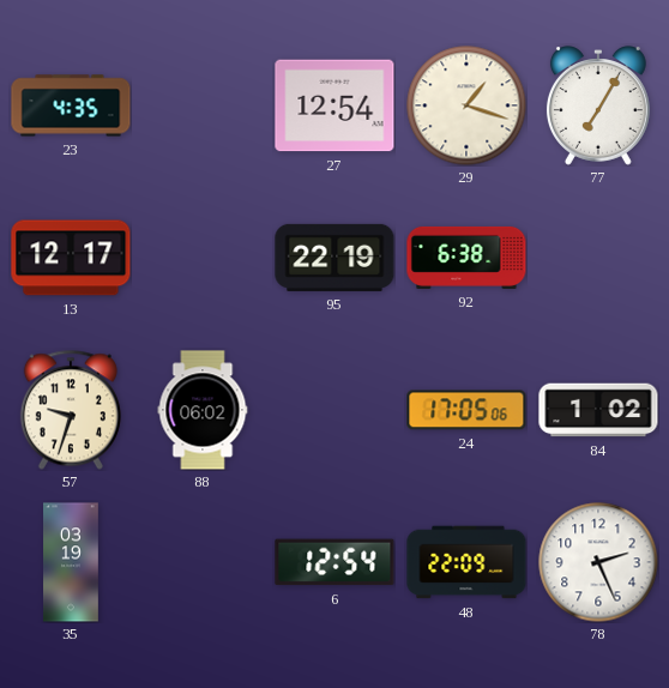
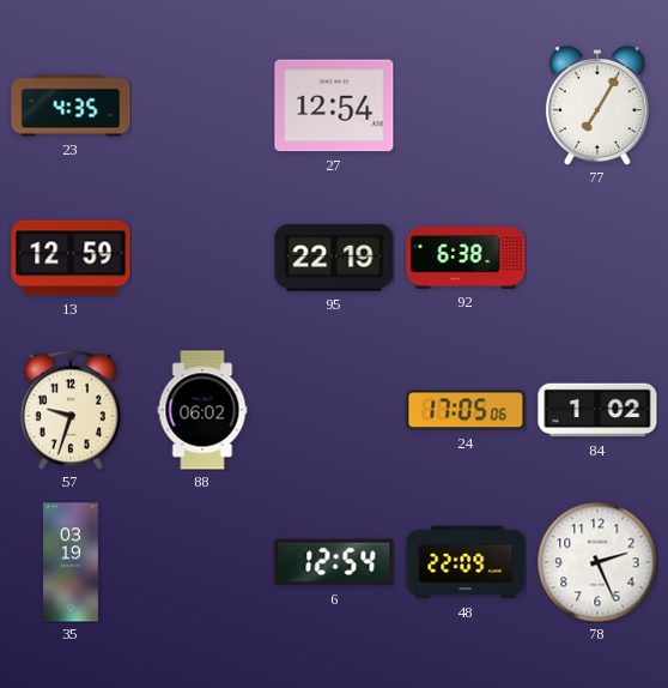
29: 1:18 -> none
13: 12:17 -> 12:59
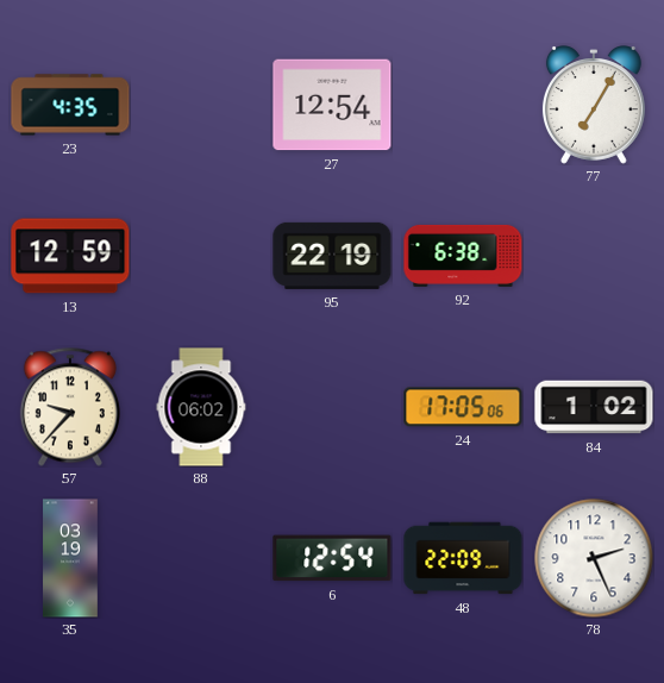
57: 9:33 -> 9:37
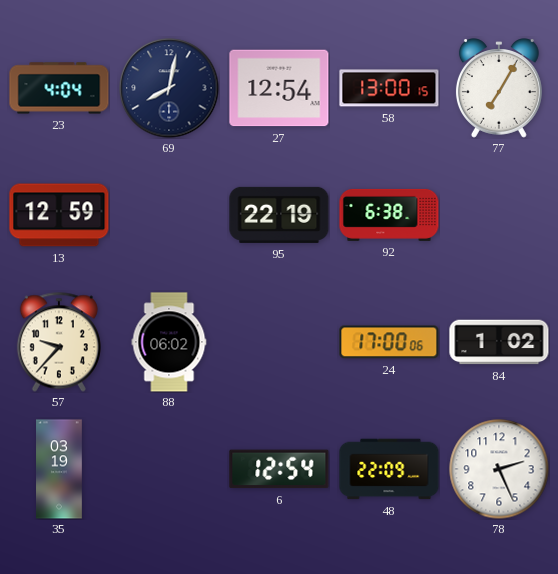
23: 4:35 -> 4:04
69: none -> 8:02
58: none -> 13:00
24: 17:05 -> 17:00
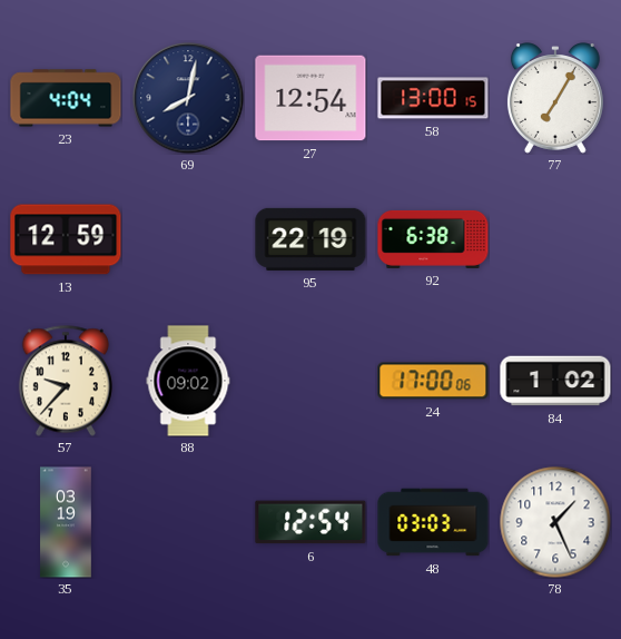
88: 06:02 -> 09:02
48: 22:09 -> 03:03
78: 2:26 -> 1:26
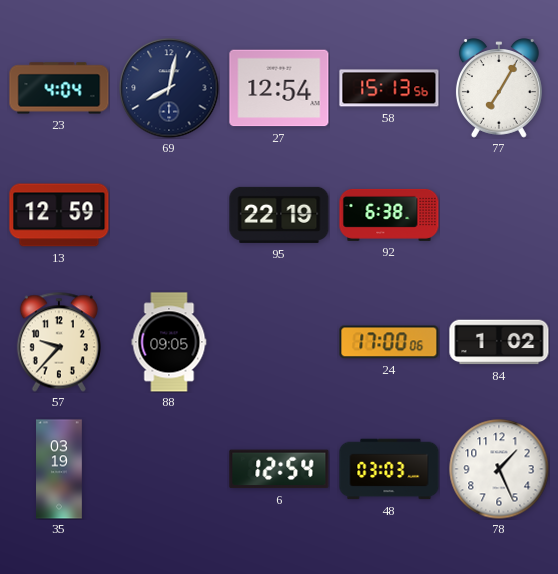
58: 13:00 -> 15:13
88: 09:02 -> 09:05
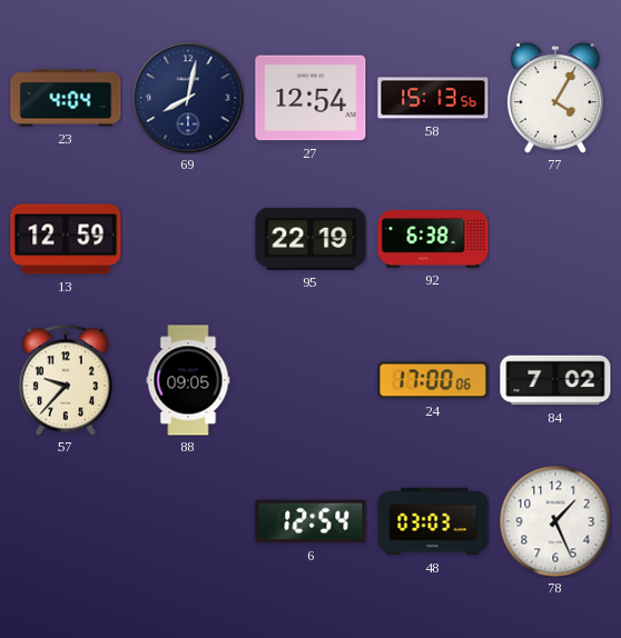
77: 7:05 -> 4:05
84: 1:02 -> 7:02
35: 03:19 -> none
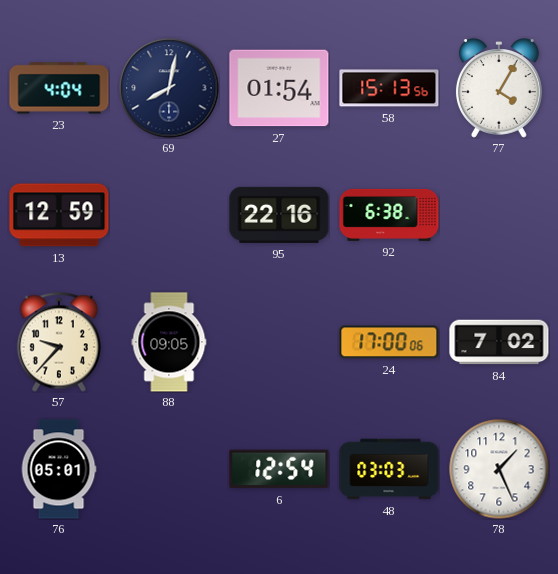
27: 12:54 -> 01:54
95: 22:19 -> 22:16
76: none -> 05:01
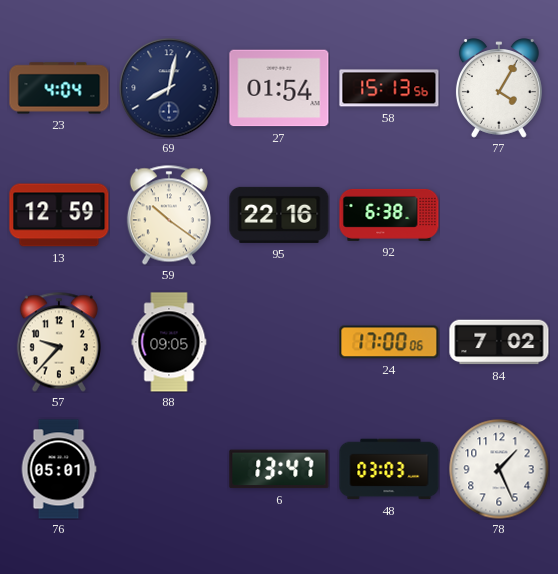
59: none -> 10:21
6: 12:54 -> 13:47
